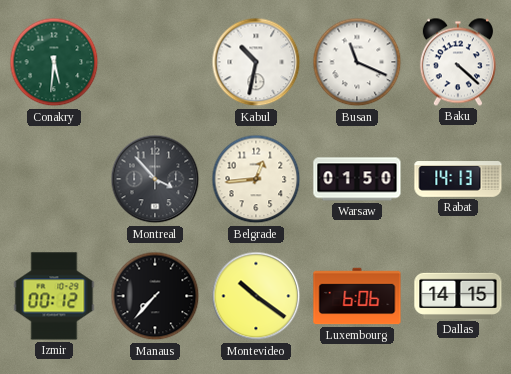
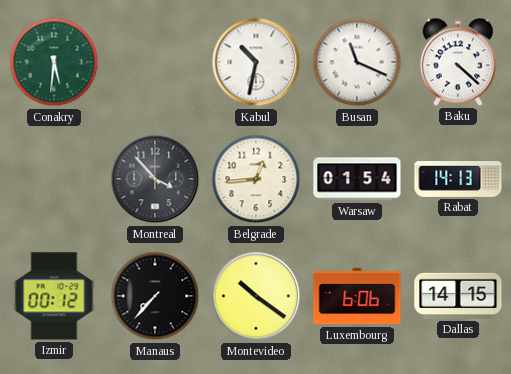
Warsaw: 01:50 -> 01:54
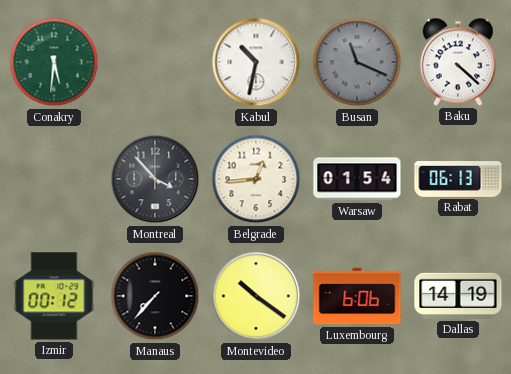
Busan dial: white -> grey
Rabat: 14:13 -> 06:13
Dallas: 14:15 -> 14:19
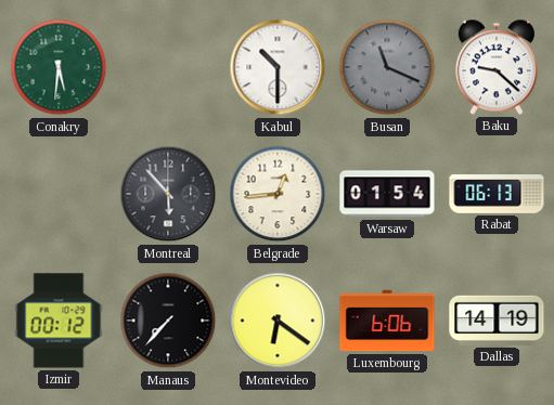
Kabul: 10:32 -> 10:30
Baku: 4:22 -> 9:22
Montreal: 3:53 -> 5:53
Montevideo: 10:21 -> 6:21
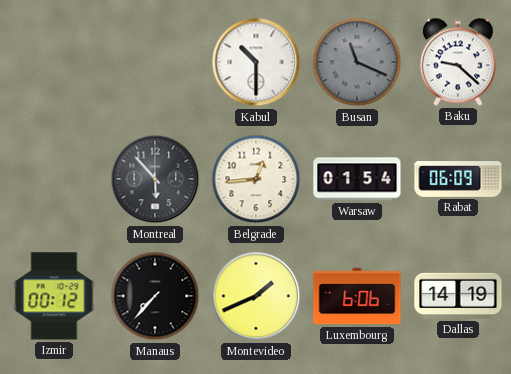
Conakry: 5:31 -> none
Rabat: 06:13 -> 06:09
Montevideo: 6:21 -> 1:41
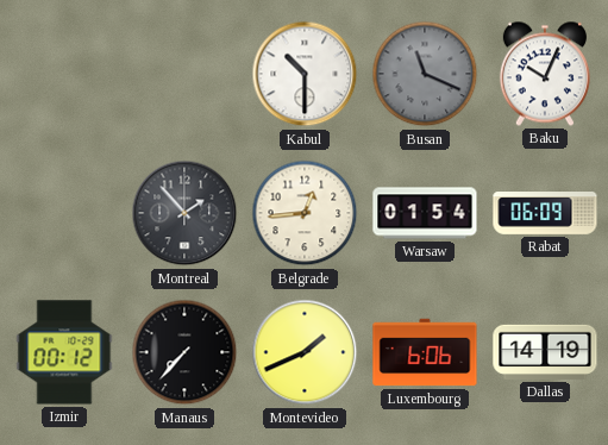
Baku: 9:22 -> 10:04
Montreal: 5:53 -> 1:53
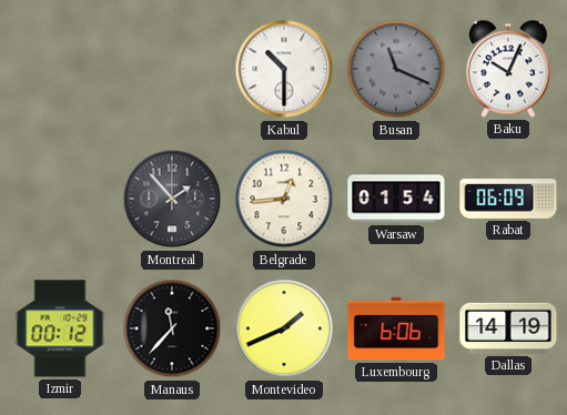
Manaus: 7:37 -> 11:37
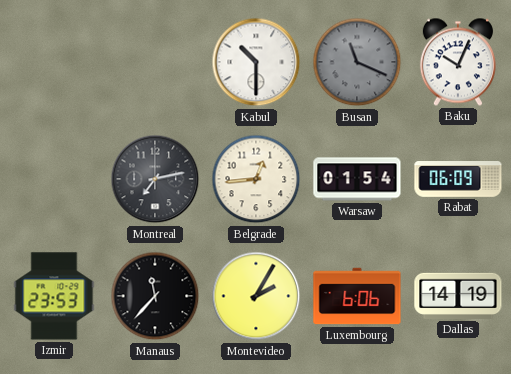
Montreal: 1:53 -> 7:13
Izmir: 00:12 -> 23:53
Montevideo: 1:41 -> 2:05
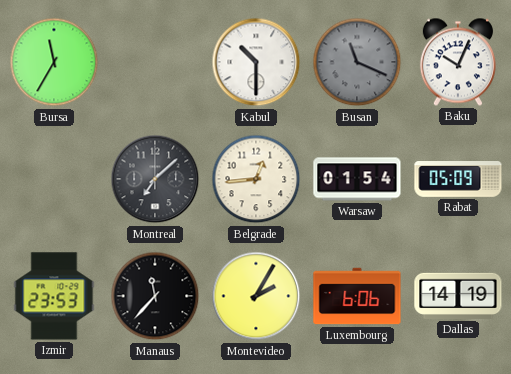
Bursa: none -> 11:35
Montreal: 7:13 -> 7:08
Rabat: 06:09 -> 05:09
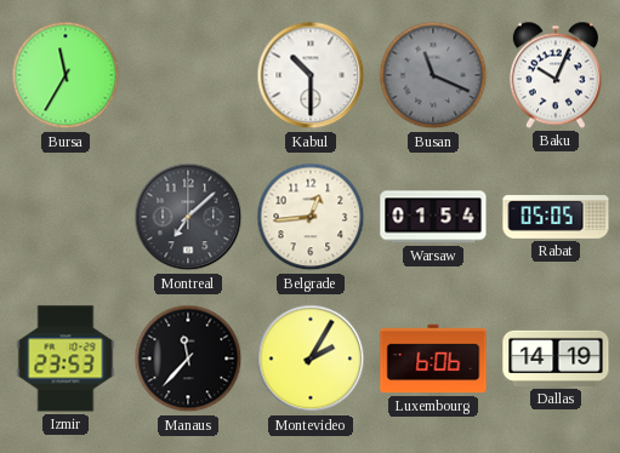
Rabat: 05:09 -> 05:05
